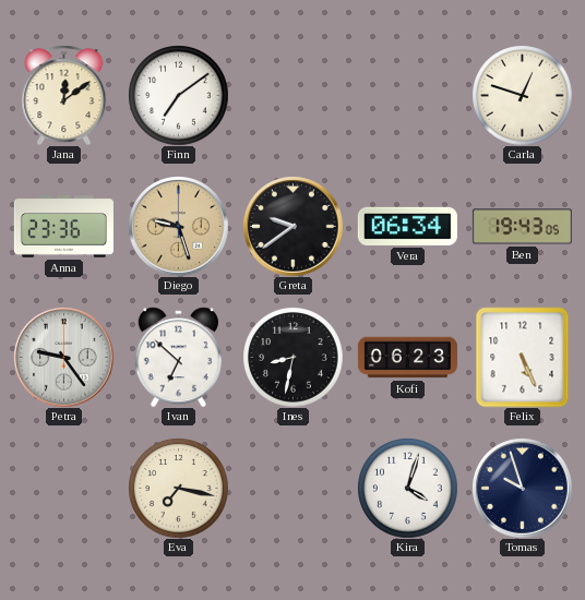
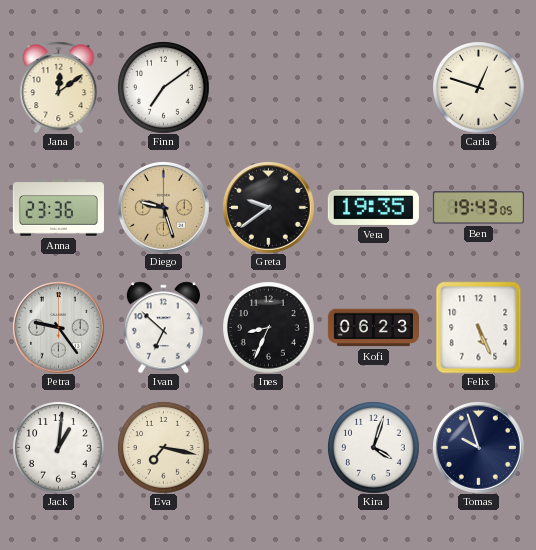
Vera: 06:34 -> 19:35
Ines: 8:32 -> 8:34
Jack: none -> 1:01
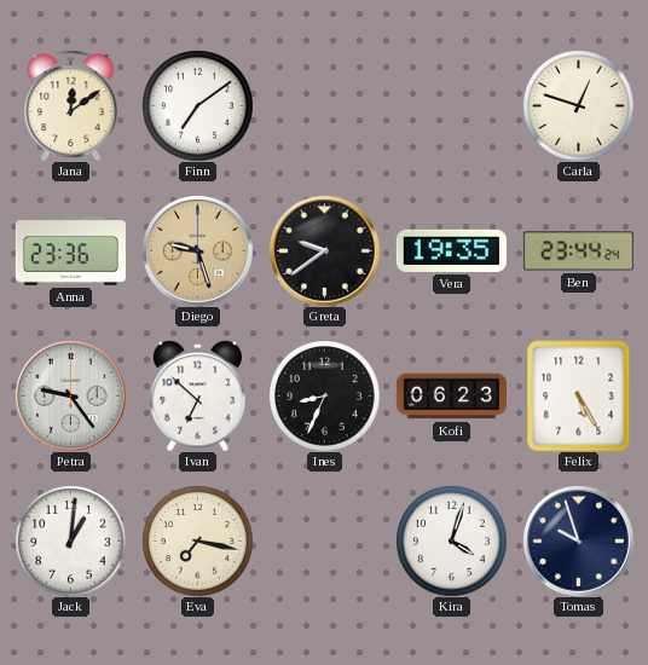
Ben: 19:43 -> 23:44
Felix: 5:26 -> 5:25
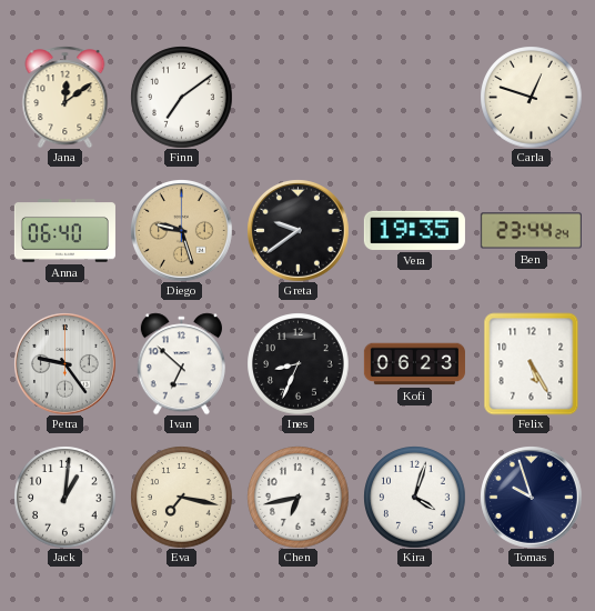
Anna: 23:36 -> 06:40
Chen: none -> 6:43
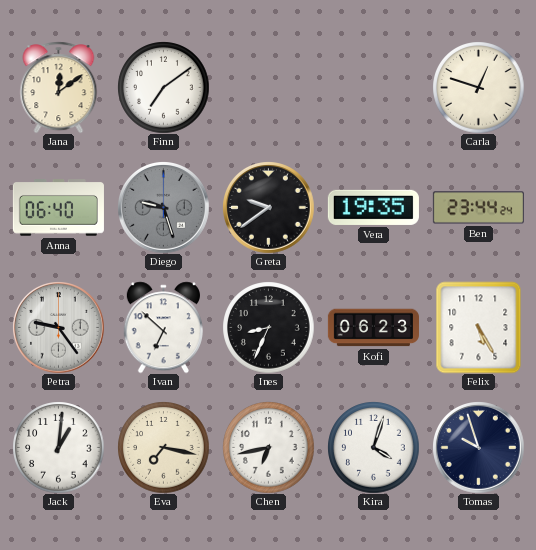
Diego dial: champagne -> grey
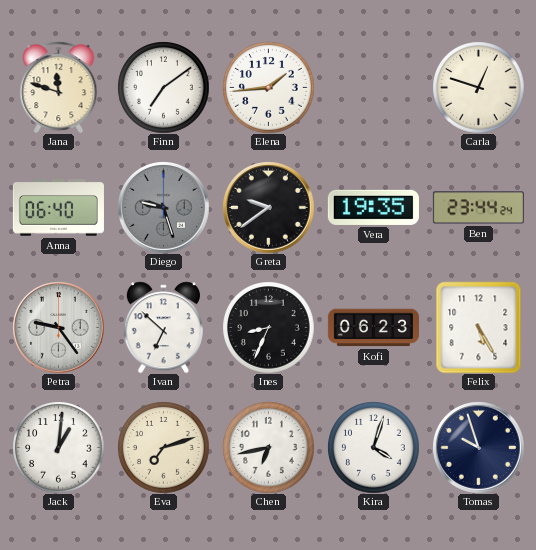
Jana: 12:09 -> 11:48
Elena: none -> 1:44
Eva: 7:17 -> 7:12
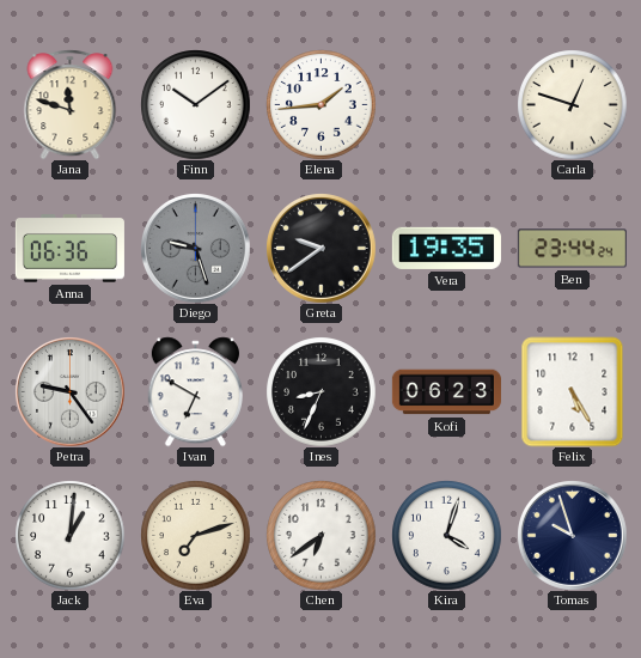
Finn: 7:09 -> 10:09
Anna: 06:40 -> 06:36
Ivan: 6:52 -> 6:50
Chen: 6:43 -> 6:39
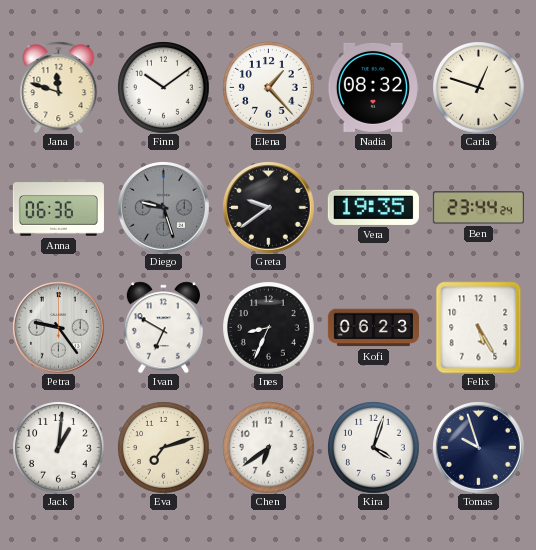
Elena: 1:44 -> 1:23
Nadia: none -> 08:32
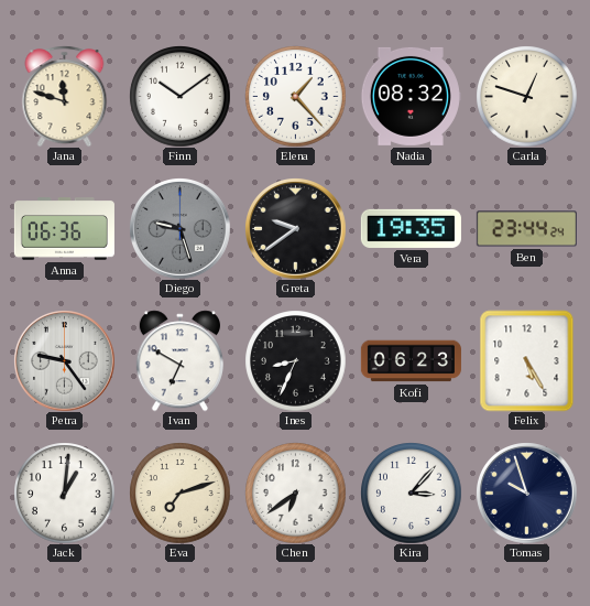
Kira: 4:03 -> 3:07
